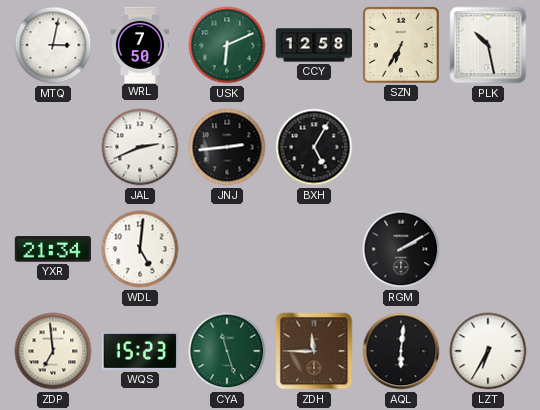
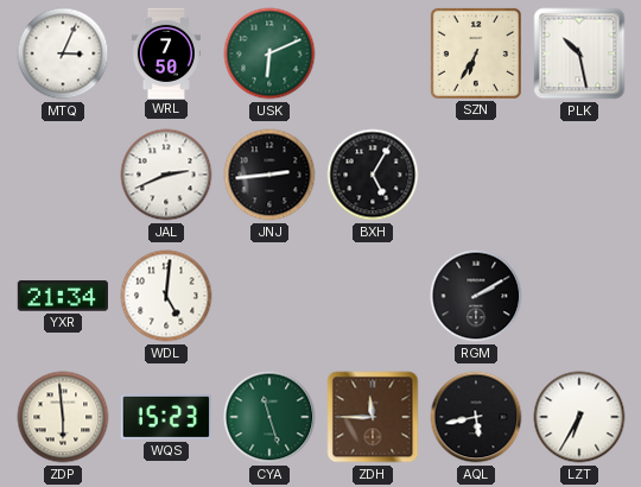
MTQ: 3:02 -> 3:04
CCY: 12:58 -> none
ZDP: 6:59 -> 5:59
AQL: 6:01 -> 5:43
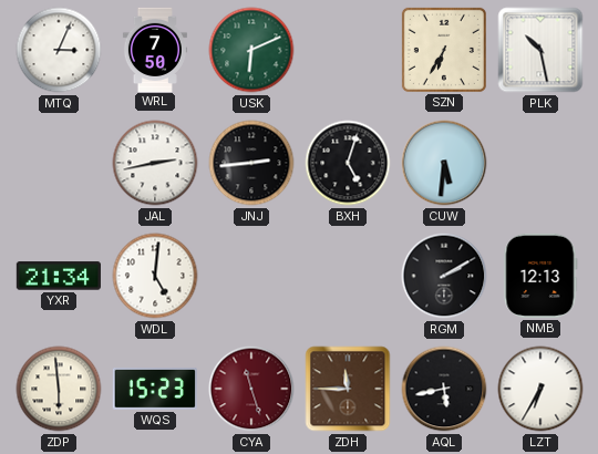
JAL: 2:41 -> 2:43
BXH: 5:05 -> 5:03
CUW: none -> 5:31
NMB: none -> 12:13
CYA dial: green -> burgundy
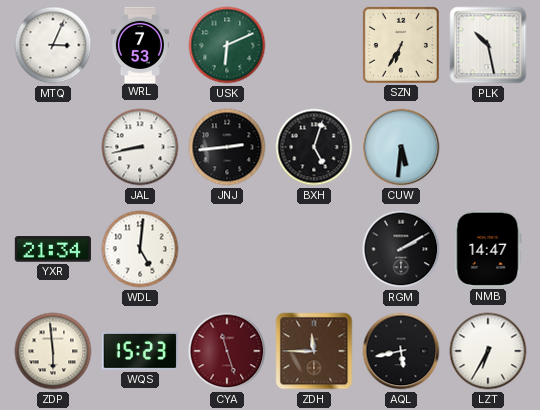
WRL: 7:50 -> 7:53
JAL: 2:43 -> 8:43
NMB: 12:13 -> 14:47
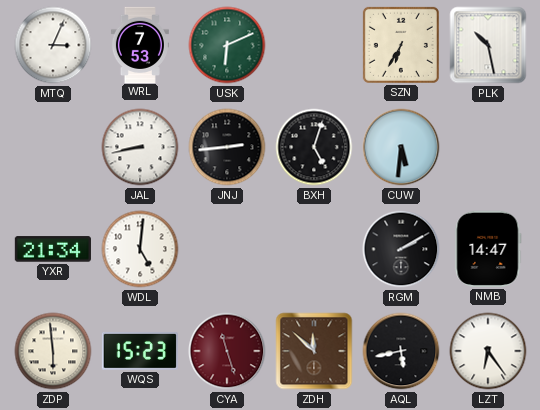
ZDH: 11:45 -> 11:52
LZT: 6:35 -> 6:24
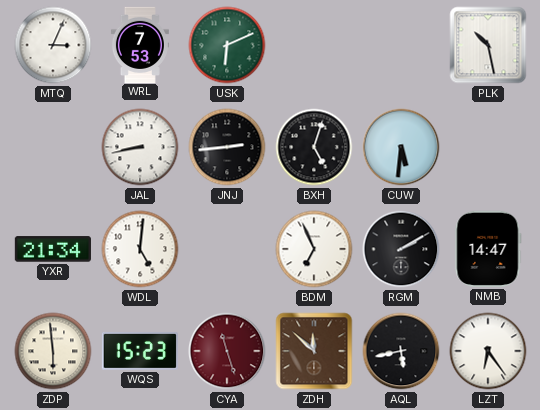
SZN: 6:35 -> none
BDM: none -> 6:56
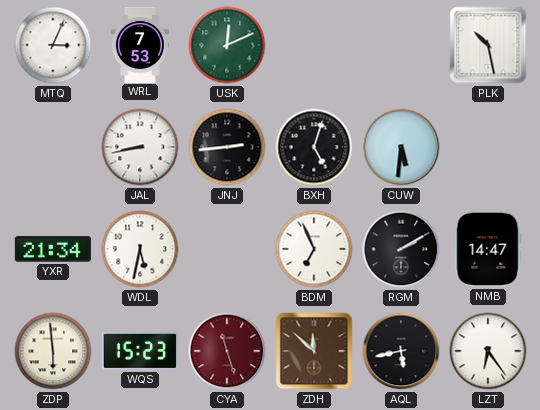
USK: 6:11 -> 12:11
WDL: 5:01 -> 5:32
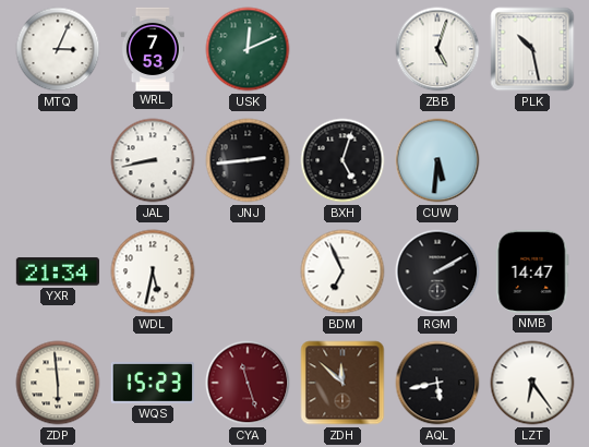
ZBB: none -> 5:03
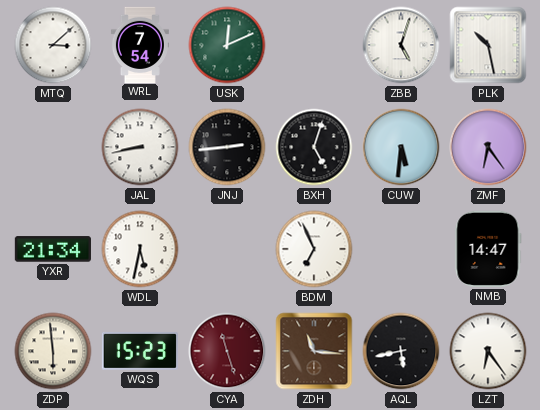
MTQ: 3:04 -> 3:08
WRL: 7:53 -> 7:54
ZMF: none -> 6:24
RGM: 2:10 -> none
ZDH: 11:52 -> 11:16
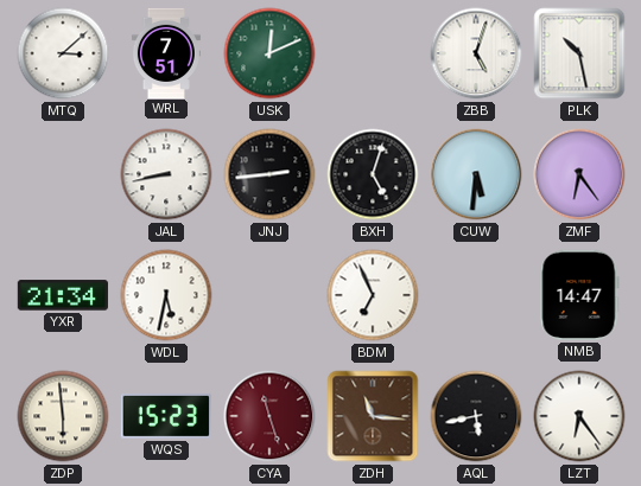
WRL: 7:54 -> 7:51
